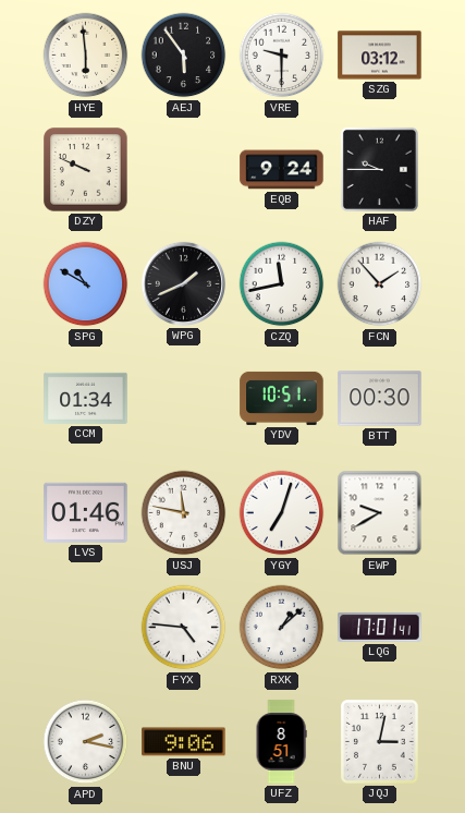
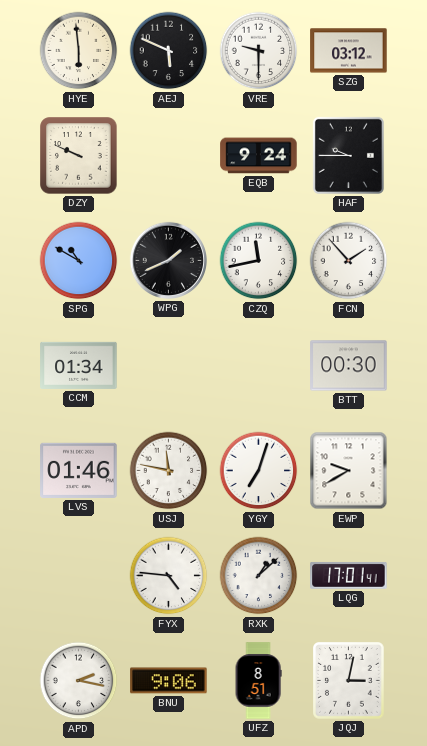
AEJ: 5:54 -> 5:49
YDV: 10:51 -> none
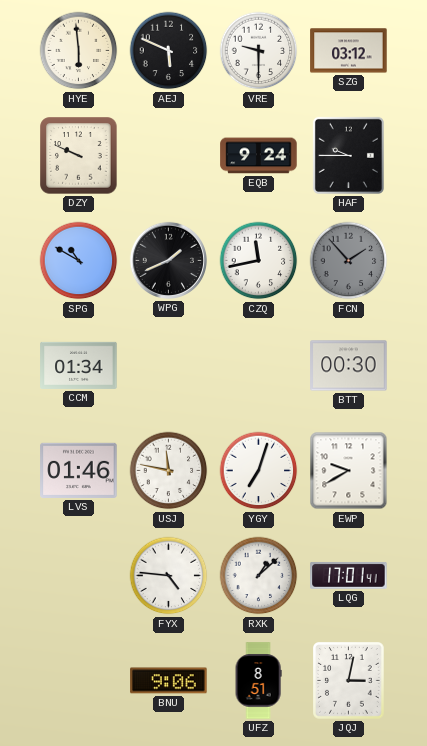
FCN dial: white -> grey
APD: 2:17 -> none
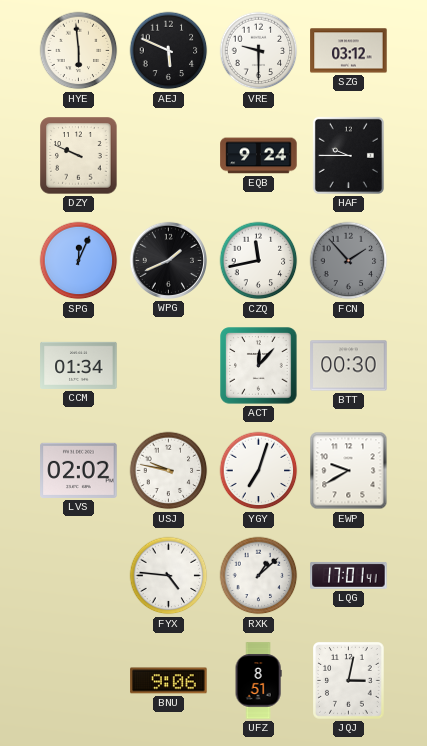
SPG: 10:50 -> 12:04
ACT: none -> 12:07
LVS: 01:46 -> 02:02
USJ: 11:47 -> 9:47
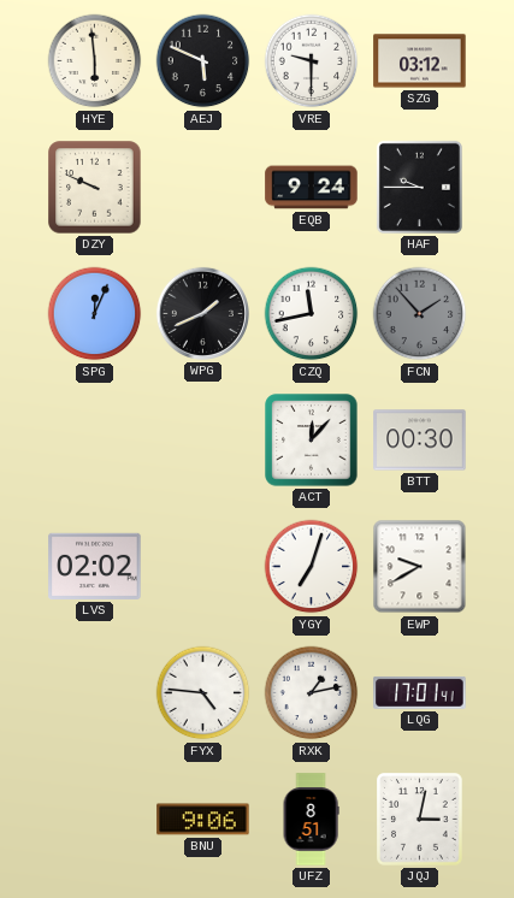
CCM: 01:34 -> none
USJ: 9:47 -> none
RXK: 1:08 -> 1:13
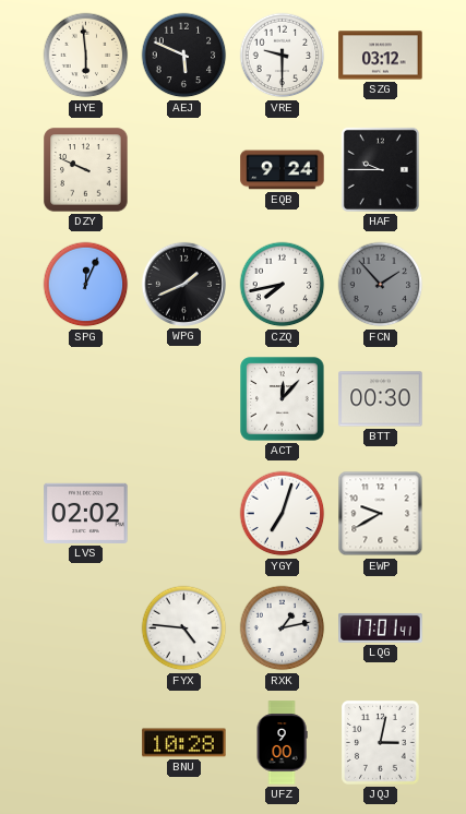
CZQ: 11:43 -> 7:43
BNU: 9:06 -> 10:28
UFZ: 8:51 -> 9:00
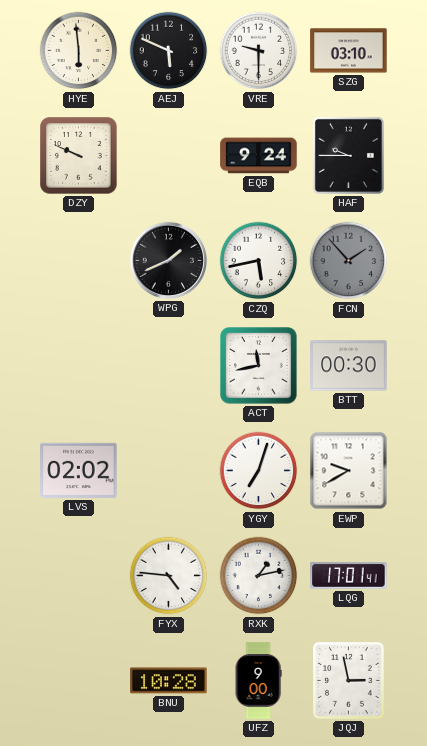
SZG: 03:12 -> 03:10
SPG: 12:04 -> none
CZQ: 7:43 -> 5:43
ACT: 12:07 -> 11:43
JQJ: 3:02 -> 2:58
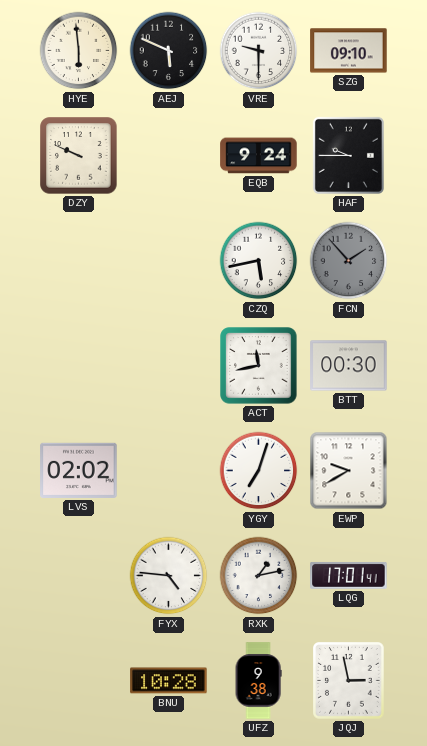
SZG: 03:10 -> 09:10
WPG: 1:41 -> none
UFZ: 9:00 -> 9:38
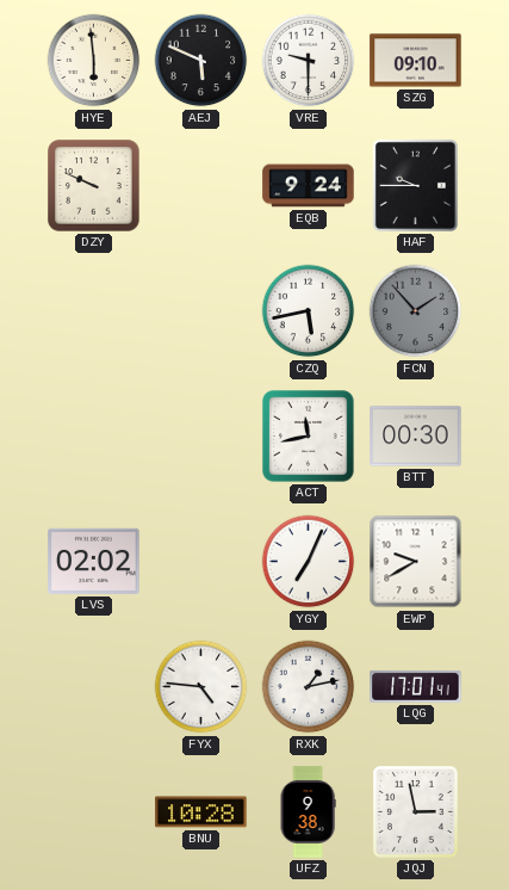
YGY: 7:03 -> 7:04
